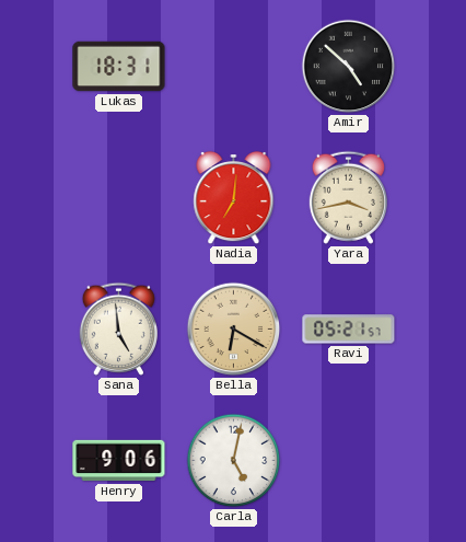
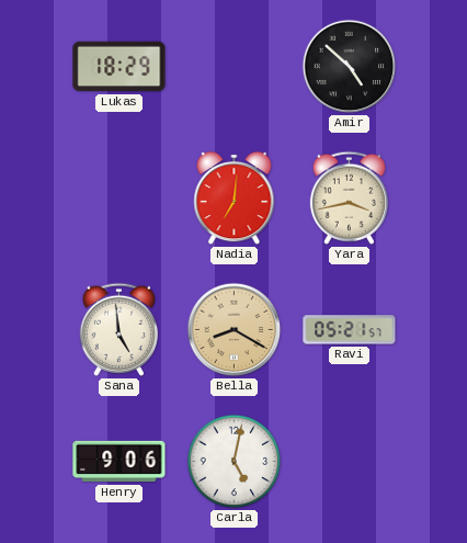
Lukas: 18:31 -> 18:29
Bella: 6:20 -> 8:20
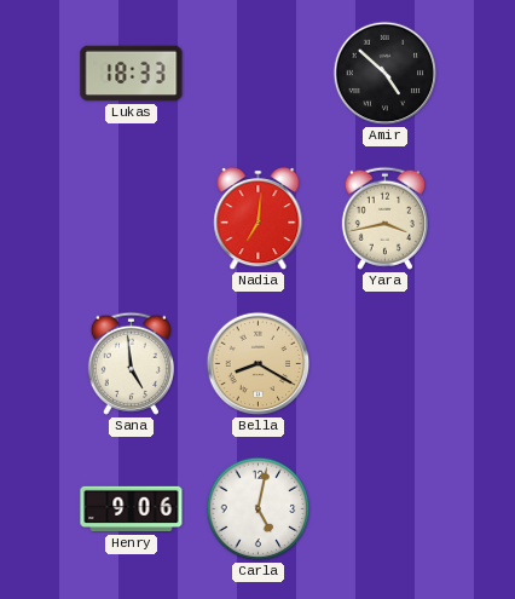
Lukas: 18:29 -> 18:33
Ravi: 05:21 -> none
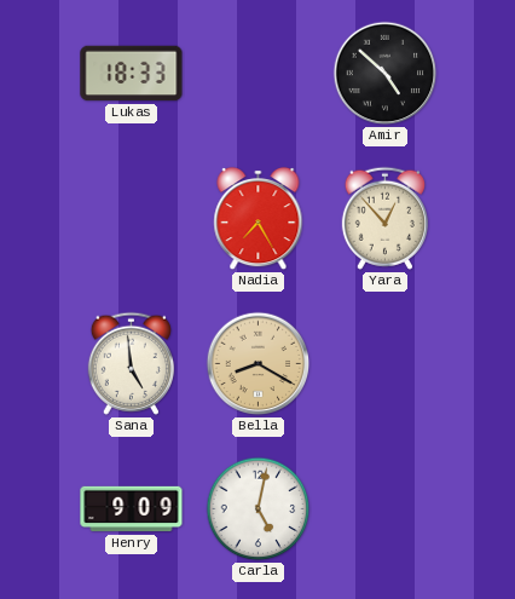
Nadia: 7:01 -> 7:25
Yara: 3:43 -> 12:53
Henry: 9:06 -> 9:09
